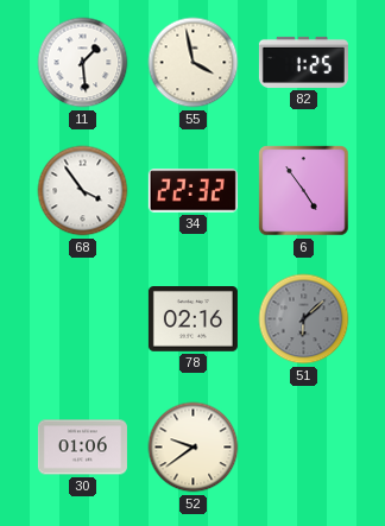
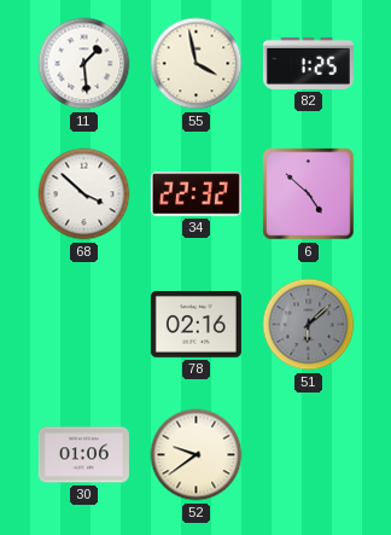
68: 3:54 -> 3:52
6: 4:54 -> 4:52
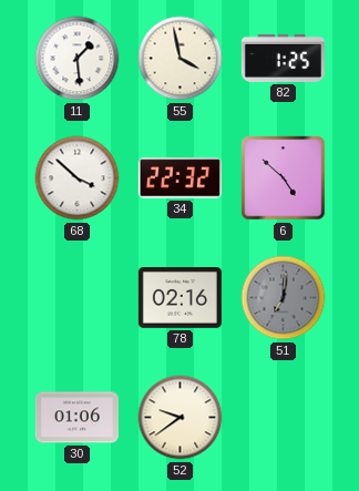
51: 6:08 -> 7:01
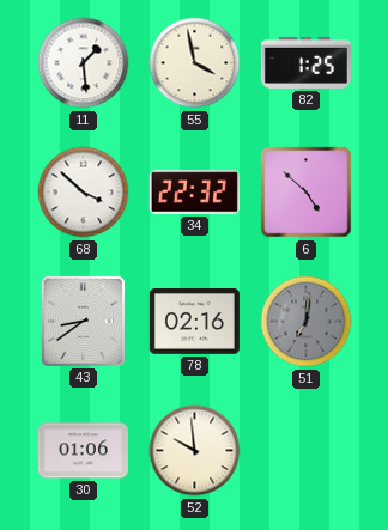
43: none -> 8:39
52: 9:39 -> 9:59
